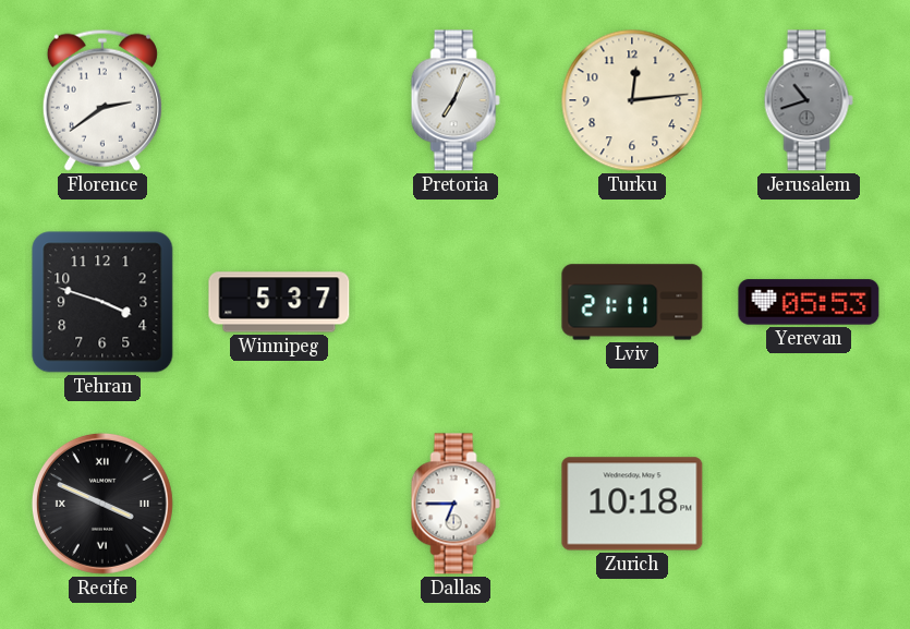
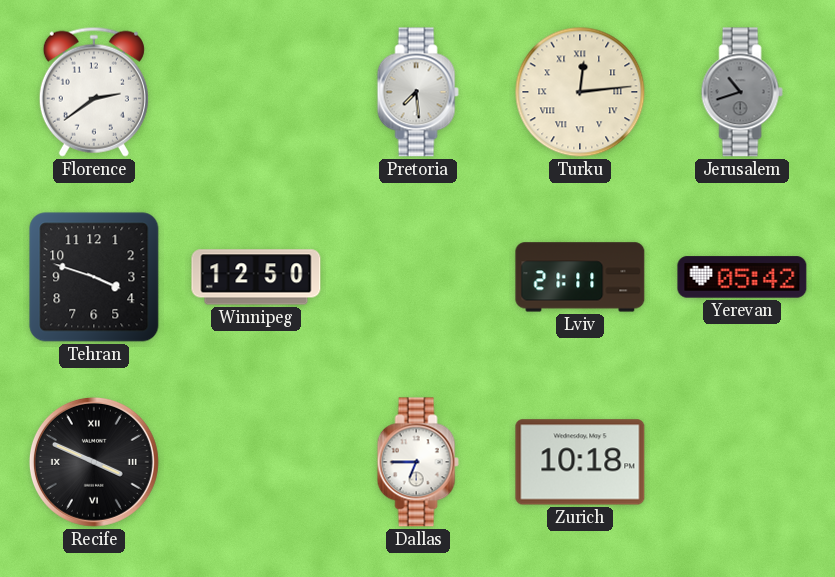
Pretoria: 7:04 -> 7:29
Turku numerals: Arabic -> Roman
Winnipeg: 5:37 -> 12:50
Yerevan: 05:53 -> 05:42
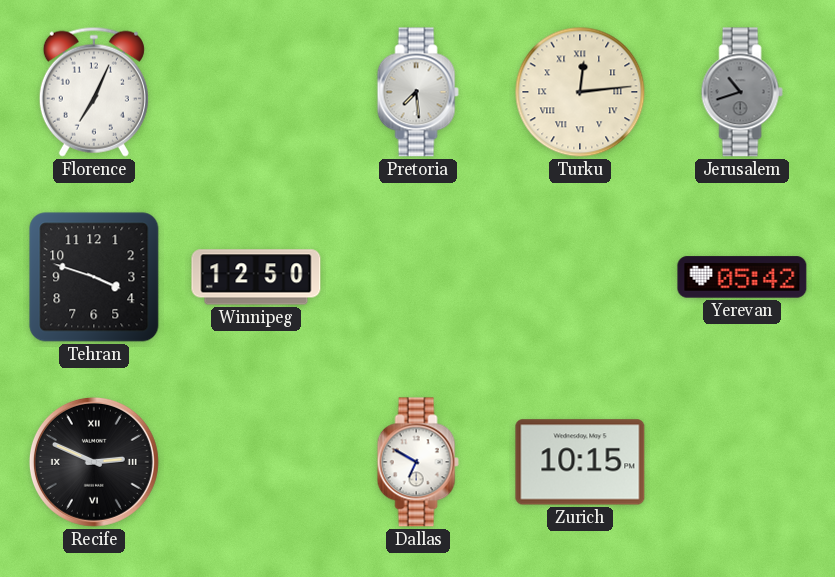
Florence: 2:39 -> 7:04
Lviv: 21:11 -> none
Recife: 3:49 -> 2:49
Dallas: 6:45 -> 6:50
Zurich: 10:18 -> 10:15
